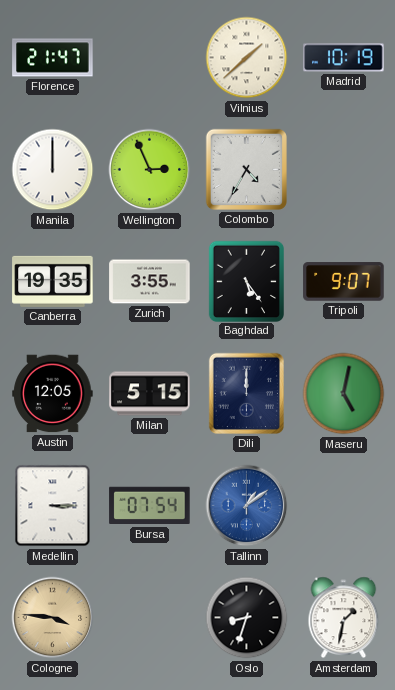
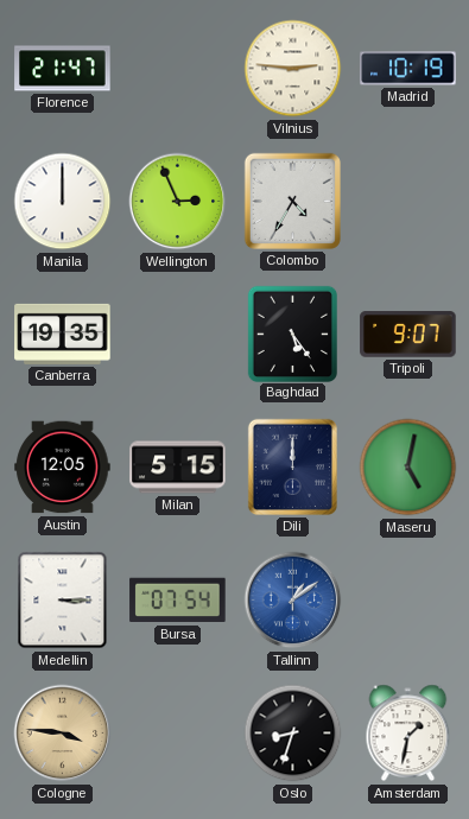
Vilnius: 1:38 -> 2:46
Zurich: 3:55 -> none
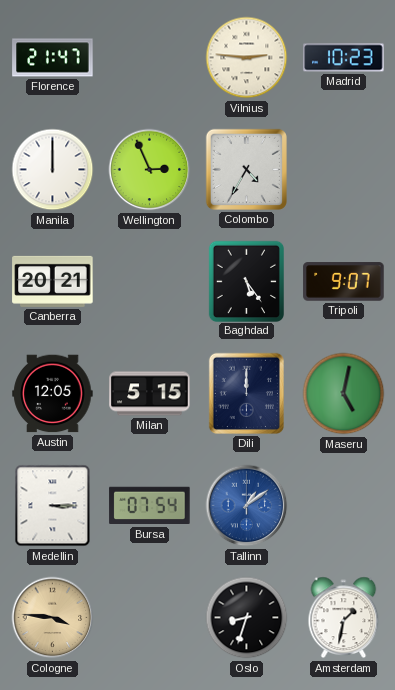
Madrid: 10:19 -> 10:23
Canberra: 19:35 -> 20:21
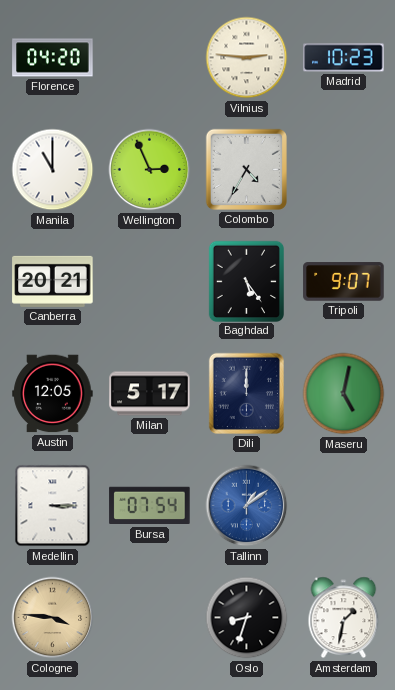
Florence: 21:47 -> 04:20
Manila: 12:00 -> 11:00
Milan: 5:15 -> 5:17
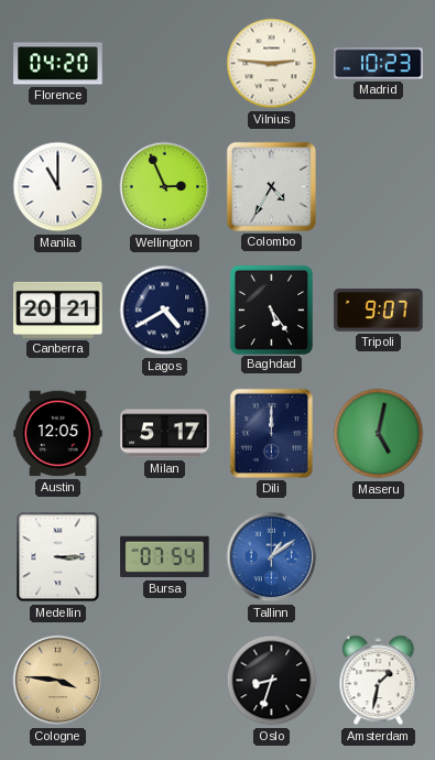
Lagos: none -> 4:40
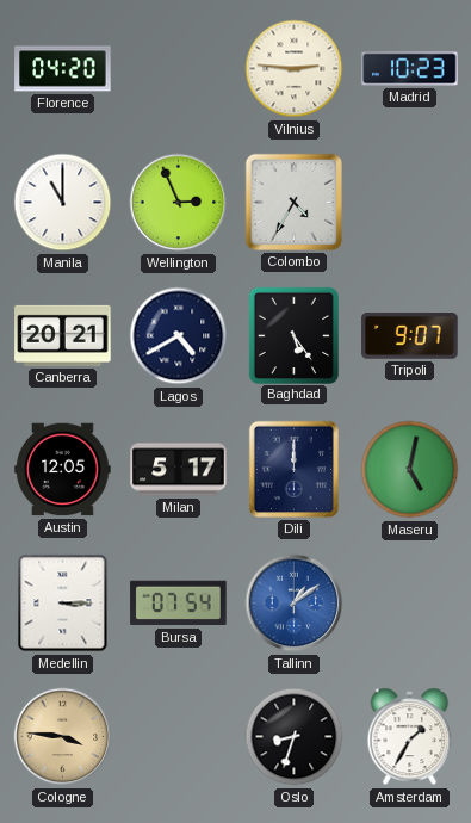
Amsterdam: 1:32 -> 1:35
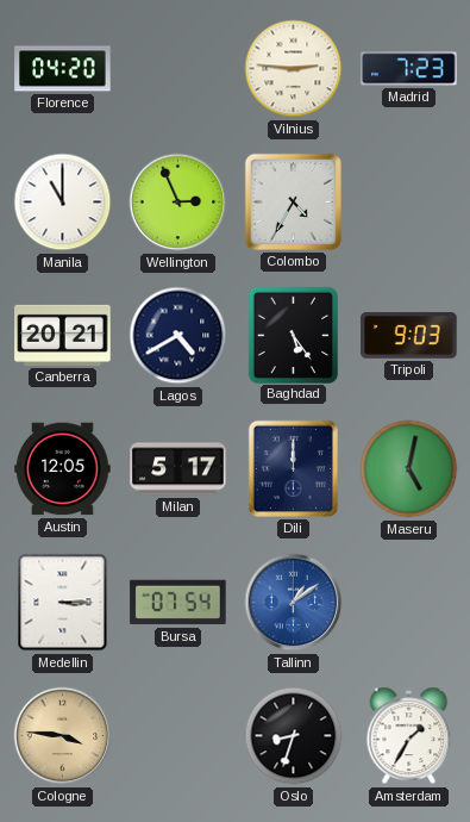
Madrid: 10:23 -> 7:23
Tripoli: 9:07 -> 9:03
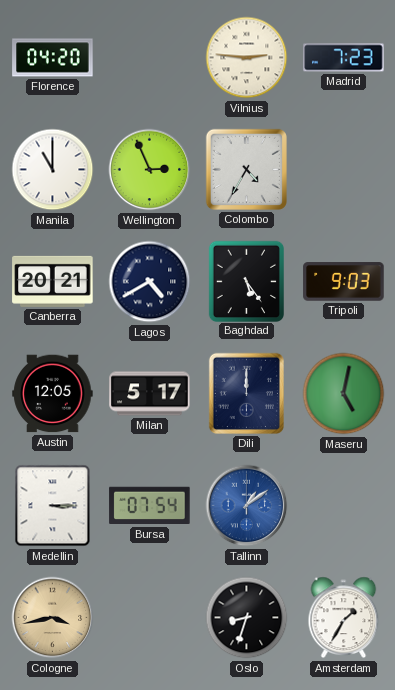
Cologne: 3:46 -> 3:43
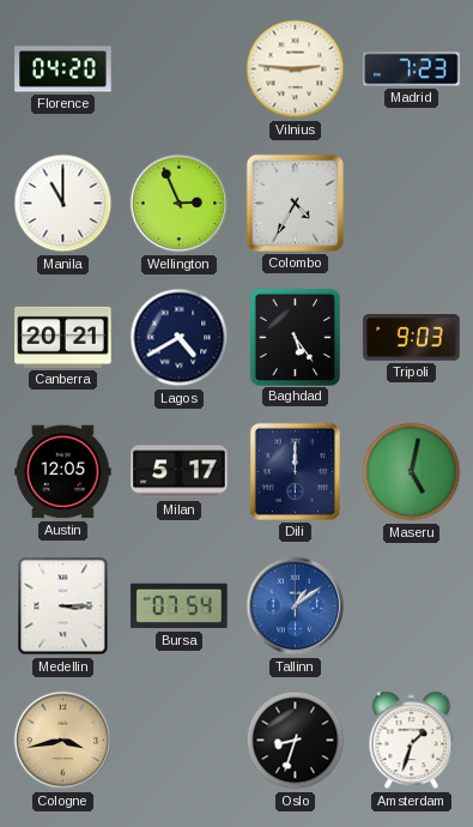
Amsterdam: 1:35 -> 1:33
